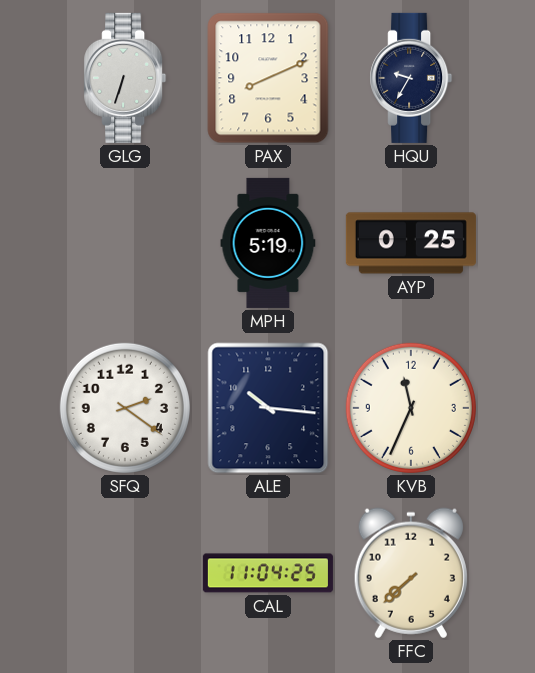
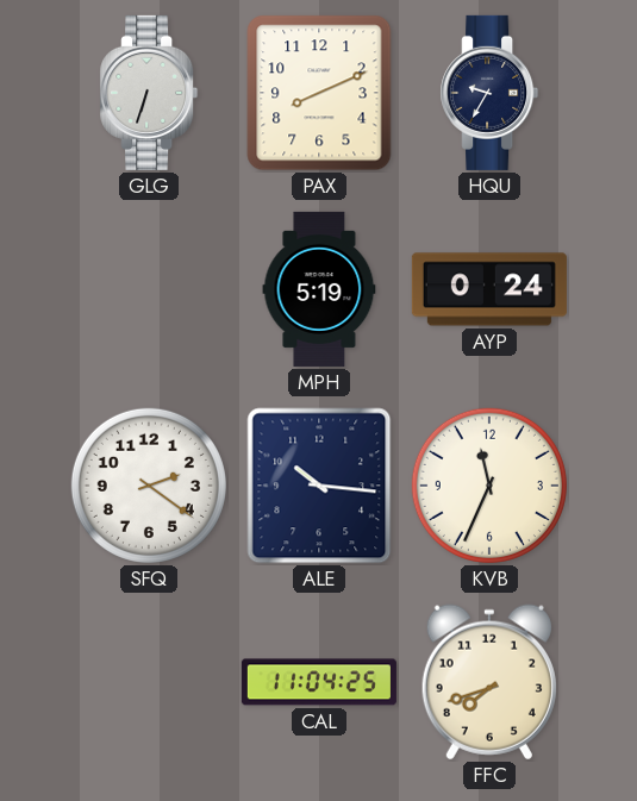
AYP: 0:25 -> 0:24
FFC: 7:38 -> 7:42
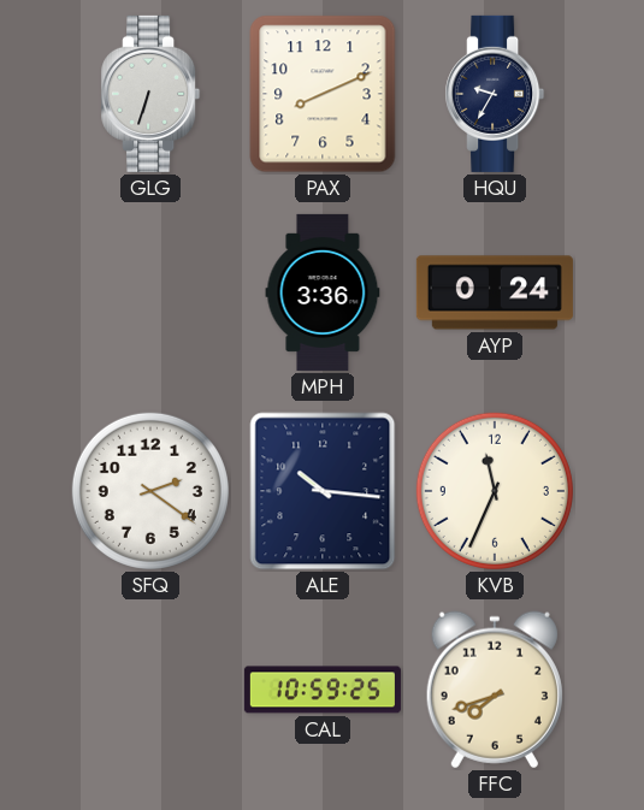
MPH: 5:19 -> 3:36
CAL: 11:04 -> 10:59
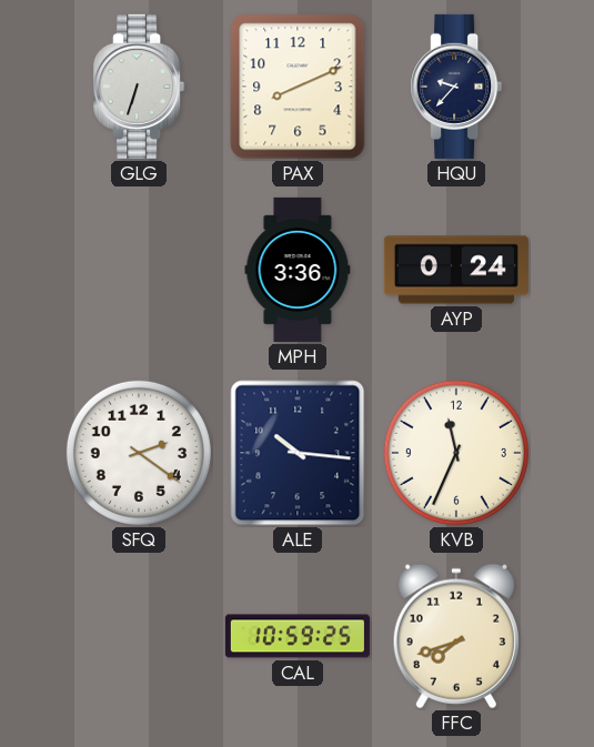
HQU: 9:35 -> 9:37
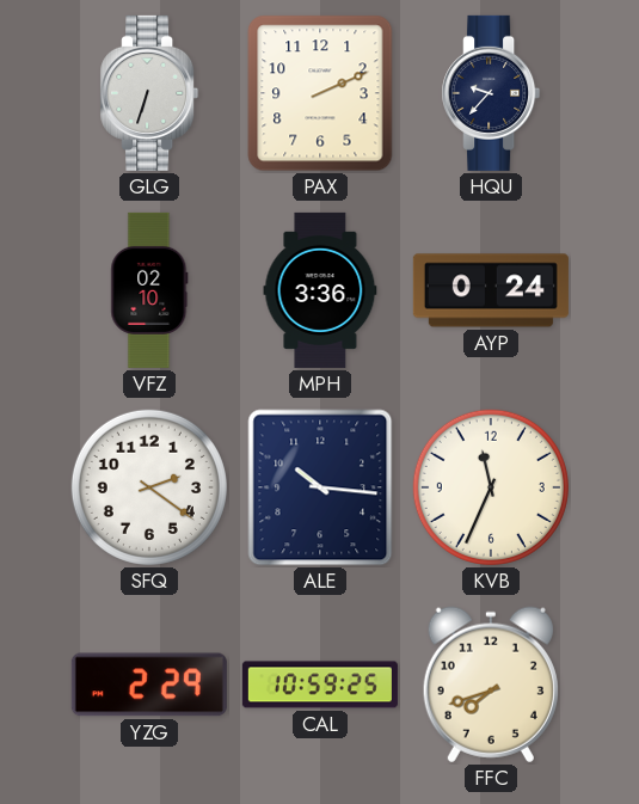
PAX: 8:11 -> 2:11
VFZ: none -> 02:10
YZG: none -> 2:29
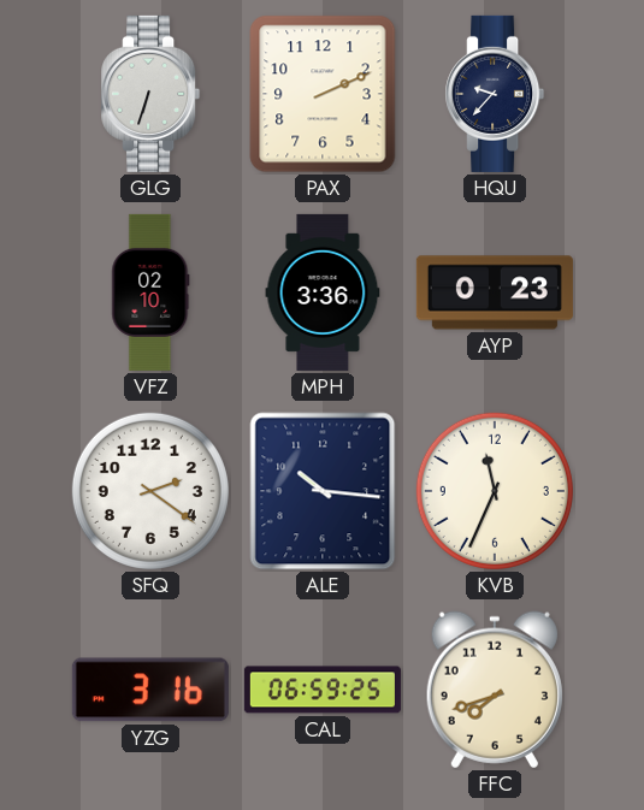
AYP: 0:24 -> 0:23
YZG: 2:29 -> 3:16
CAL: 10:59 -> 06:59
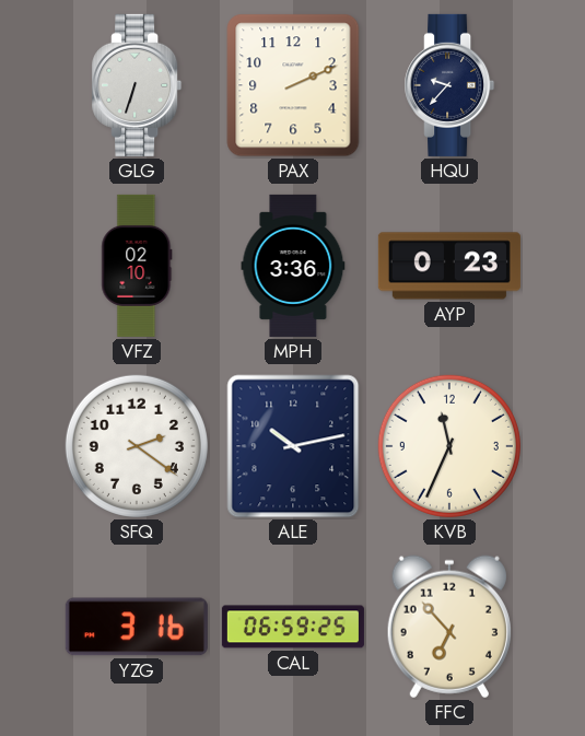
ALE: 10:16 -> 10:13
FFC: 7:42 -> 6:53
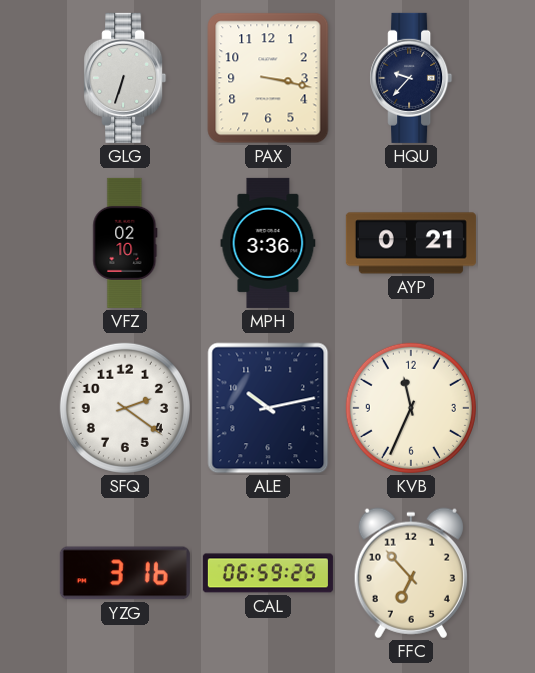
PAX: 2:11 -> 3:17
AYP: 0:23 -> 0:21
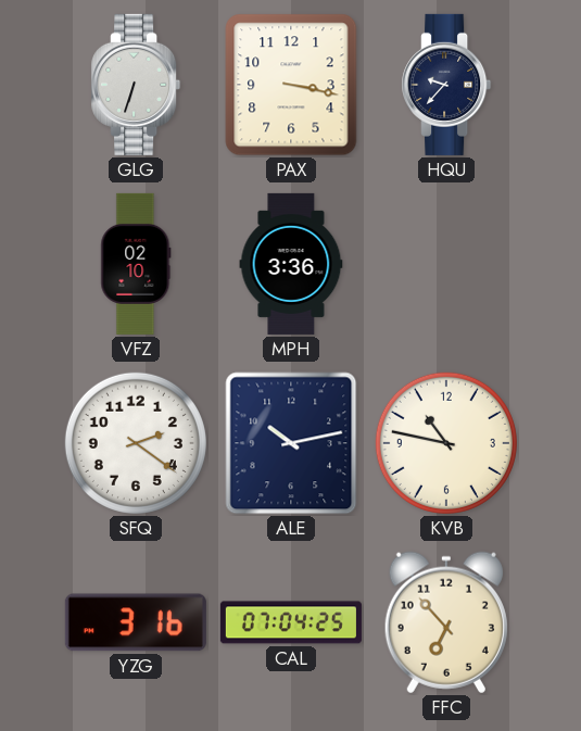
AYP: 0:21 -> none
KVB: 11:34 -> 10:47
CAL: 06:59 -> 07:04
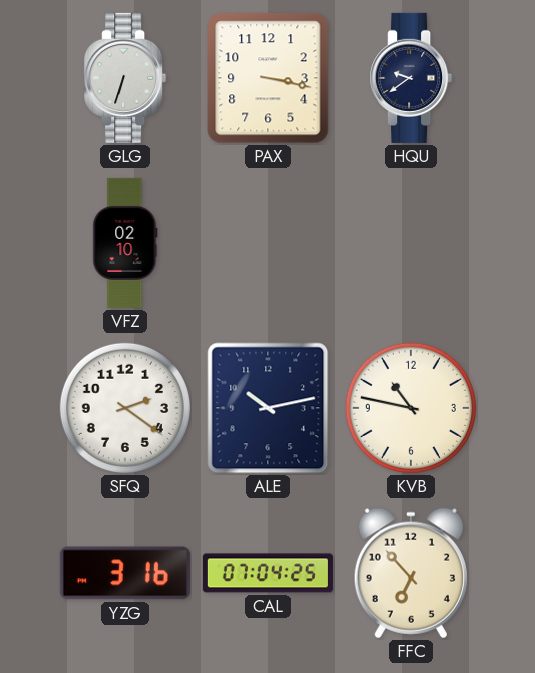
HQU: 9:37 -> 9:39
MPH: 3:36 -> none
